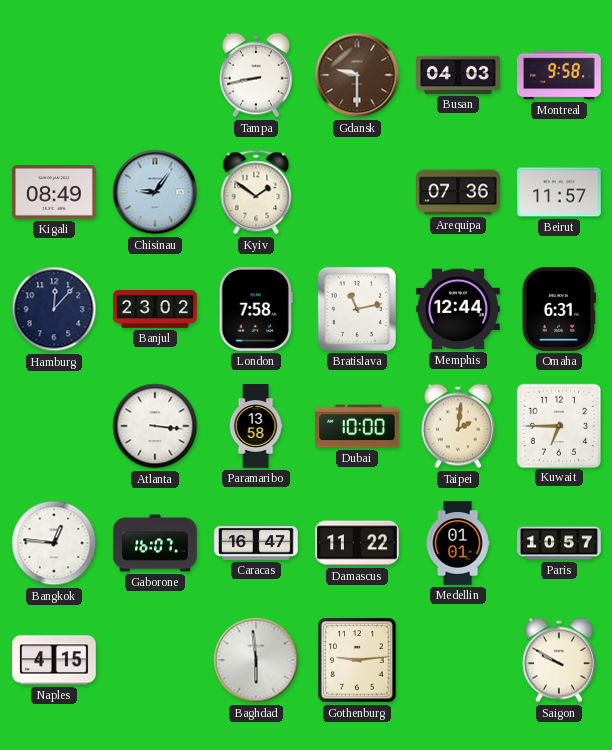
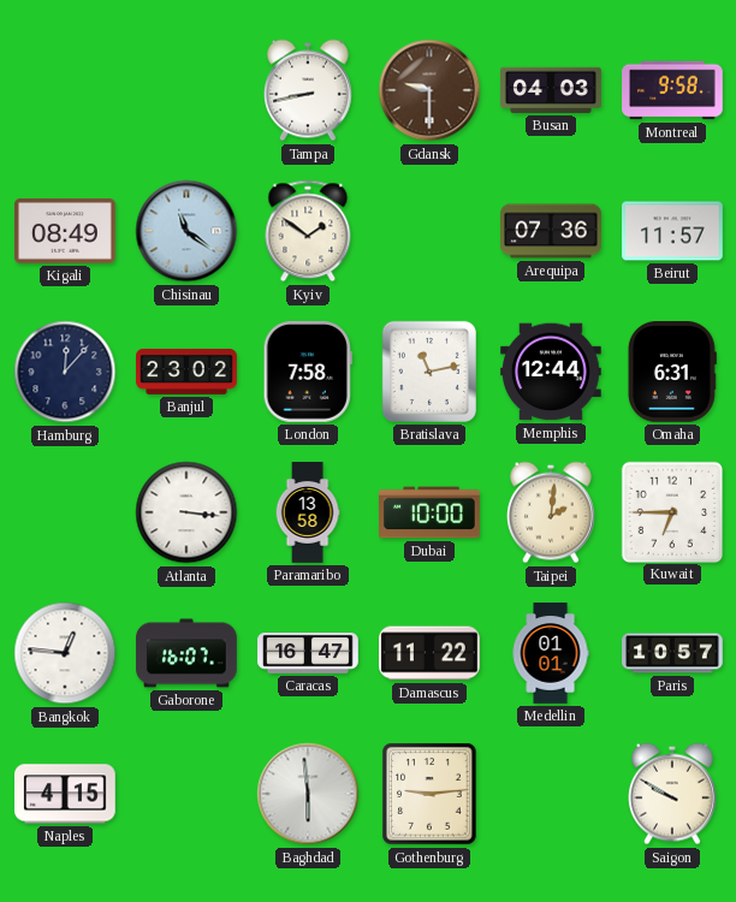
Chisinau: 9:06 -> 11:21
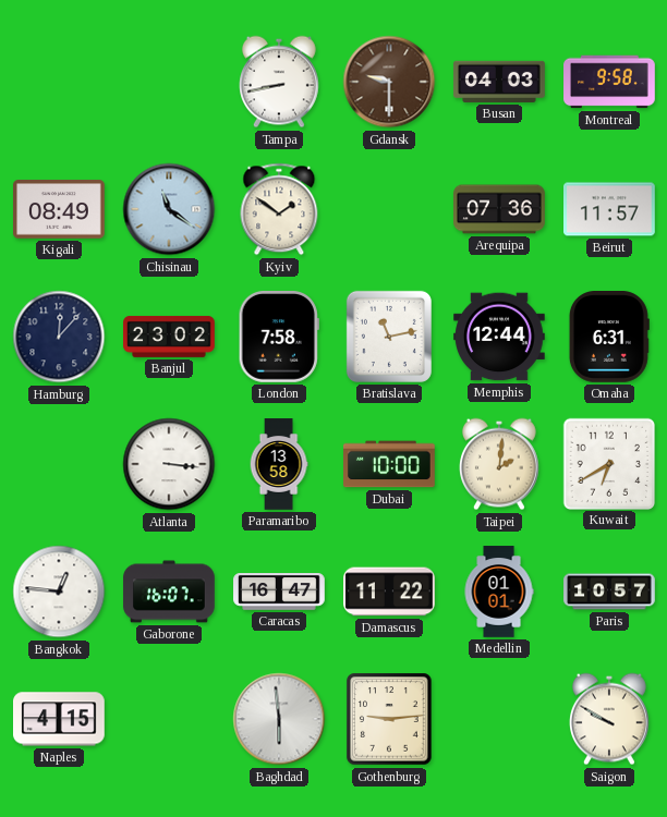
Kuwait: 6:45 -> 6:40
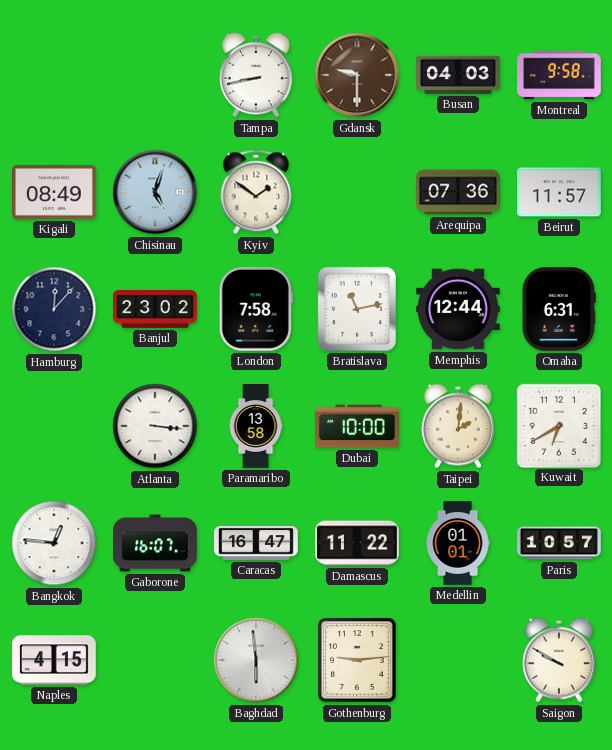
Chisinau: 11:21 -> 5:03
